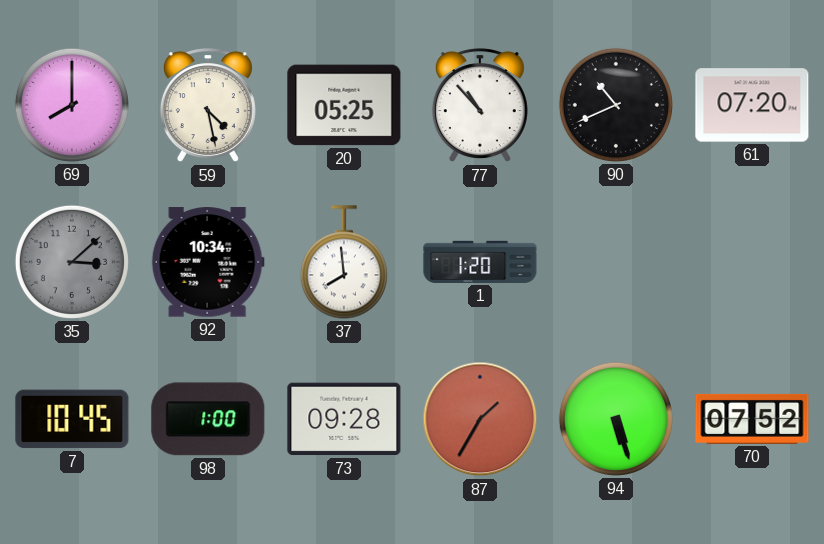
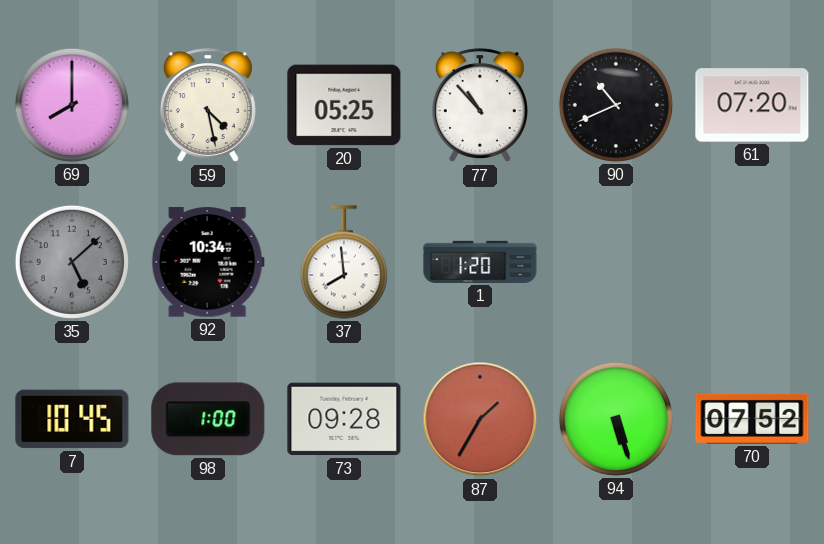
35: 3:08 -> 5:08
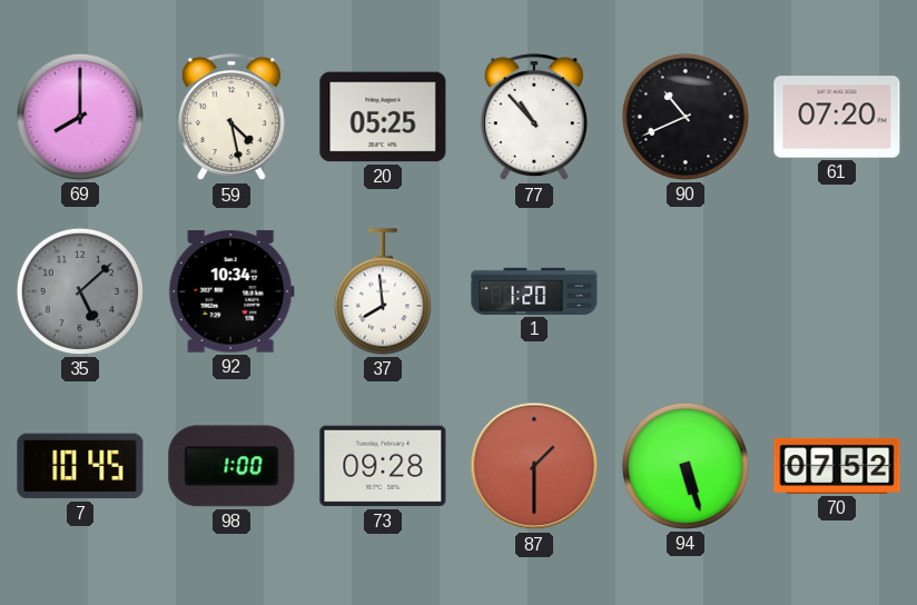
87: 1:35 -> 1:30
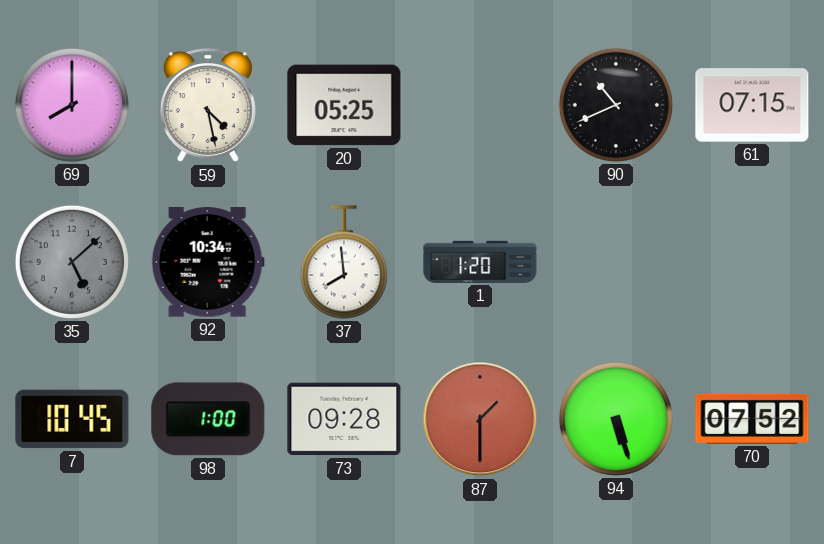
77: 10:53 -> none
61: 07:20 -> 07:15
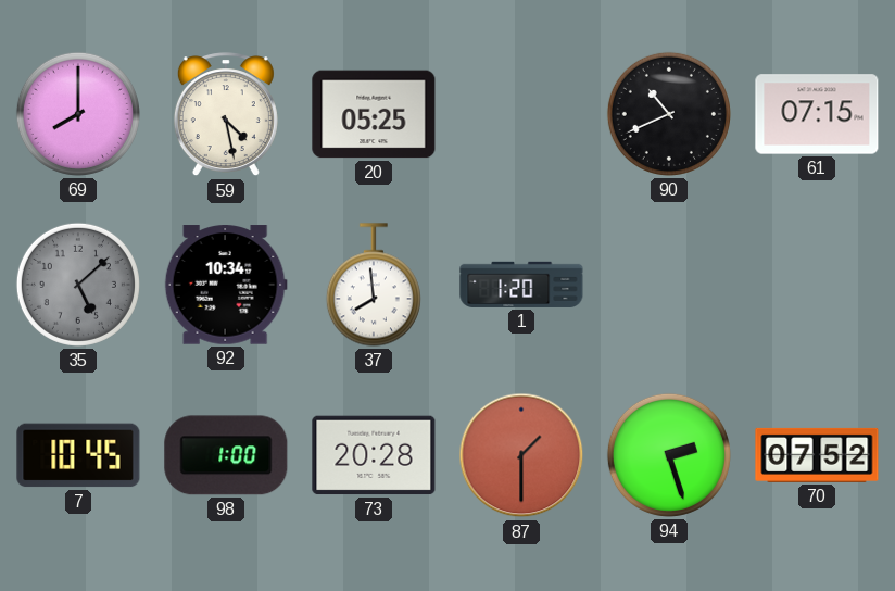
73: 09:28 -> 20:28
94: 5:27 -> 2:27
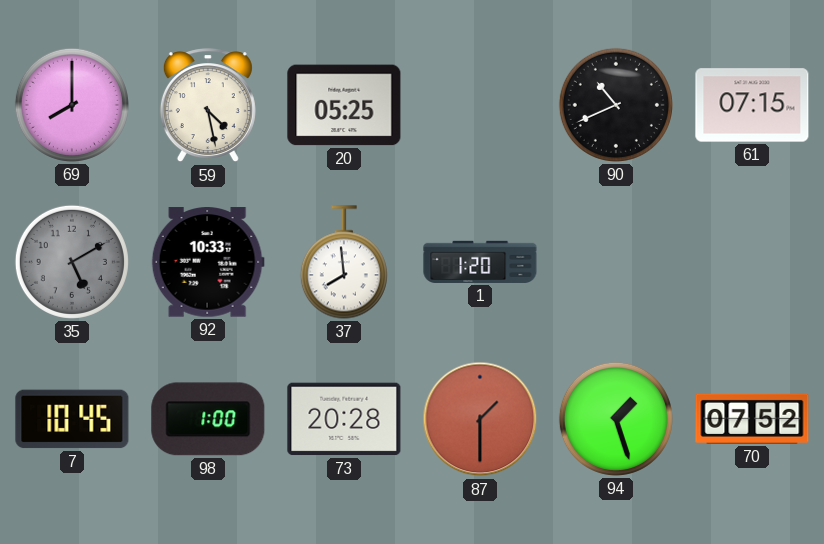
35: 5:08 -> 5:10
92: 10:34 -> 10:33
94: 2:27 -> 1:27
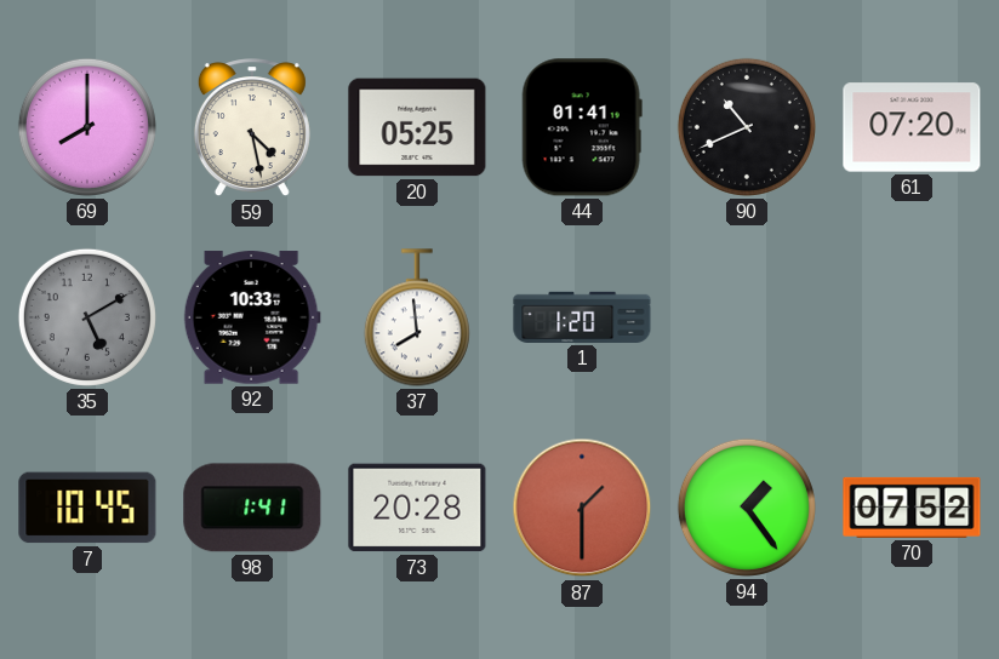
44: none -> 01:41
61: 07:15 -> 07:20
98: 1:00 -> 1:41
94: 1:27 -> 1:24
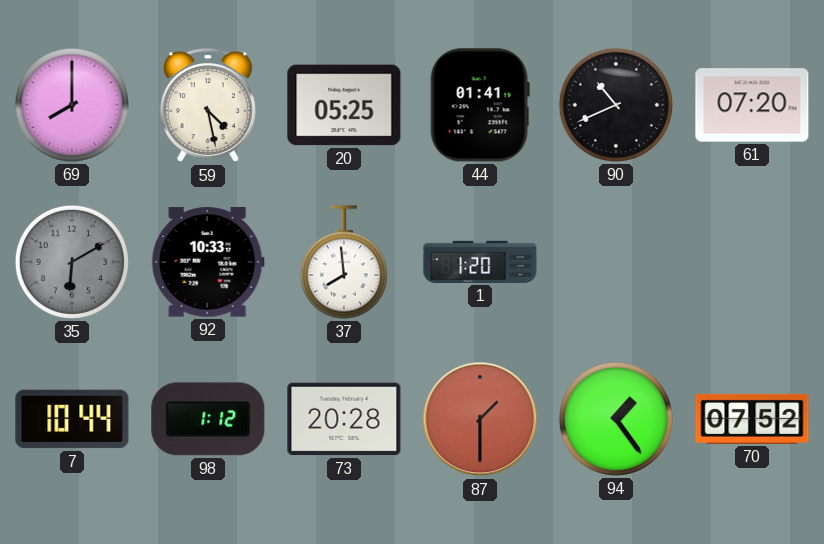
35: 5:10 -> 6:10
7: 10:45 -> 10:44
98: 1:41 -> 1:12
